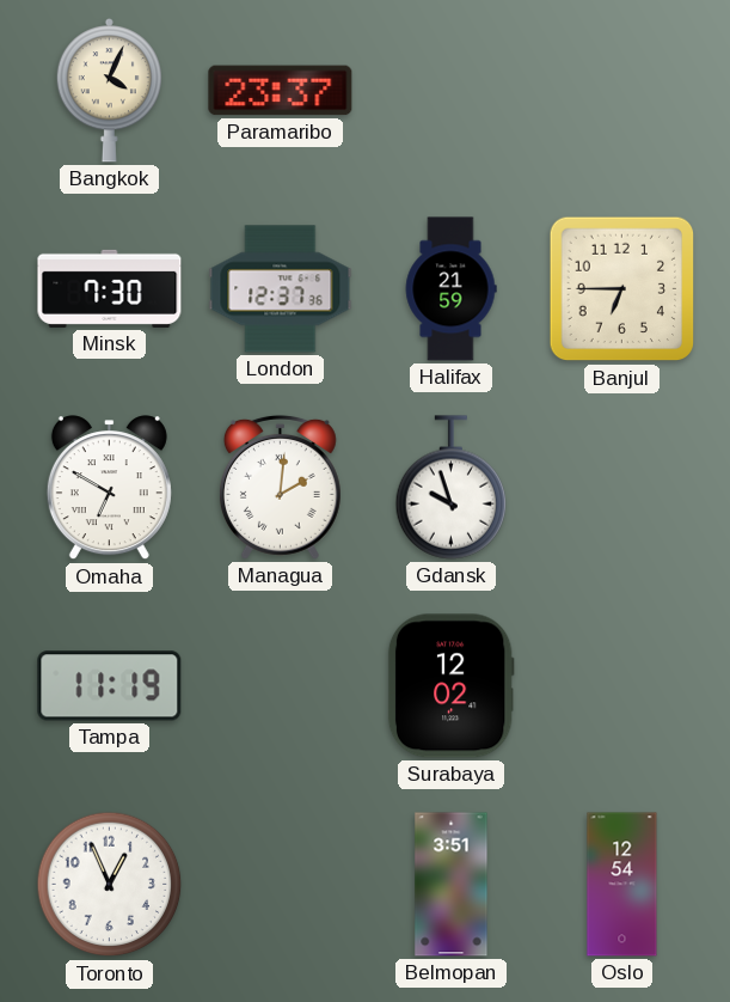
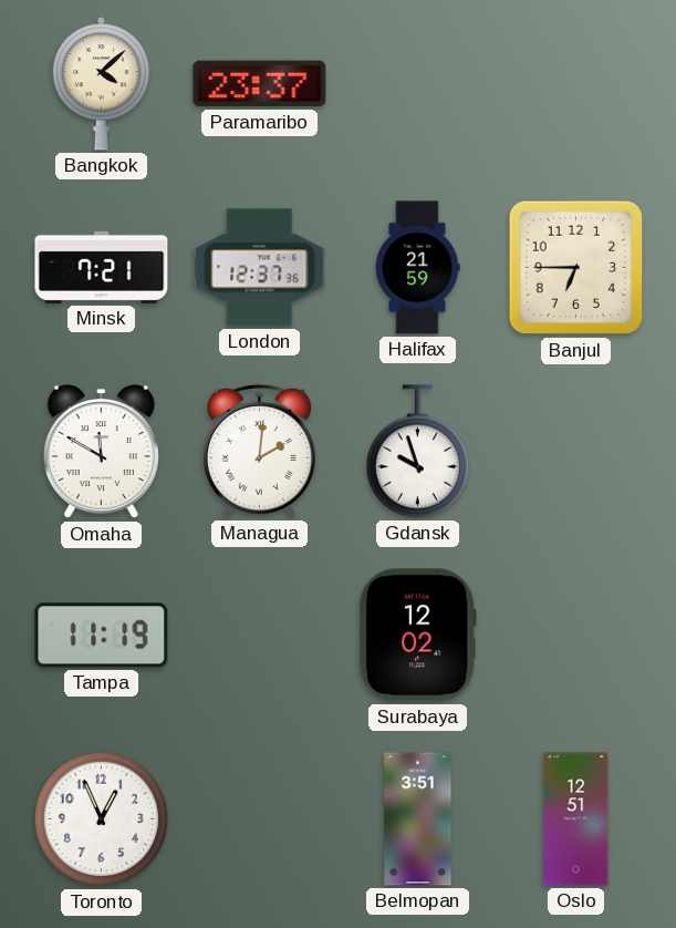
Bangkok: 4:04 -> 4:08
Minsk: 7:30 -> 7:21
Omaha: 6:50 -> 11:50
Oslo: 12:54 -> 12:51
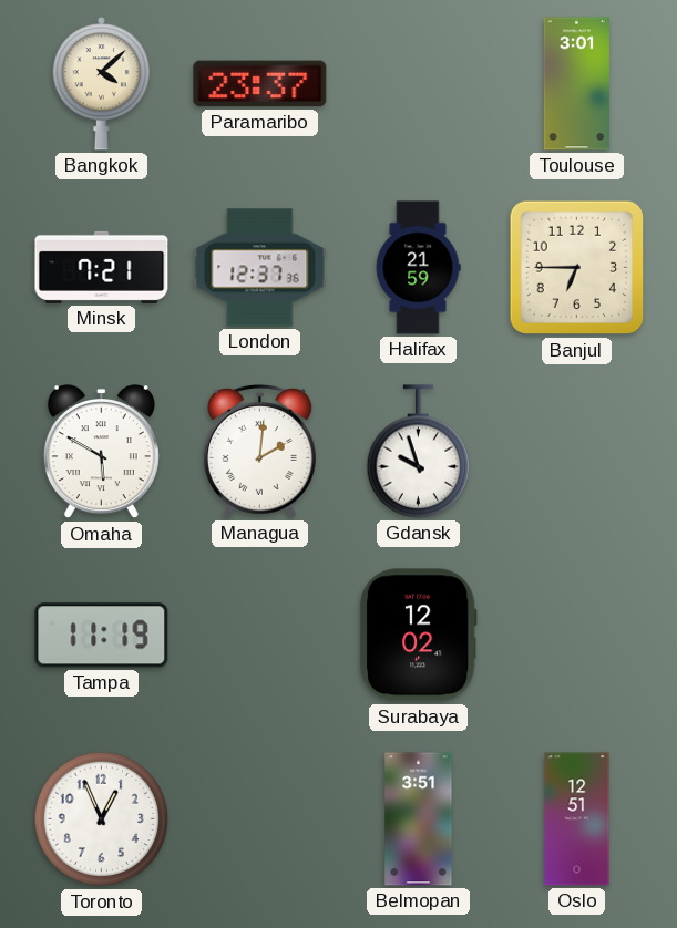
Toulouse: none -> 3:01
Omaha: 11:50 -> 5:50
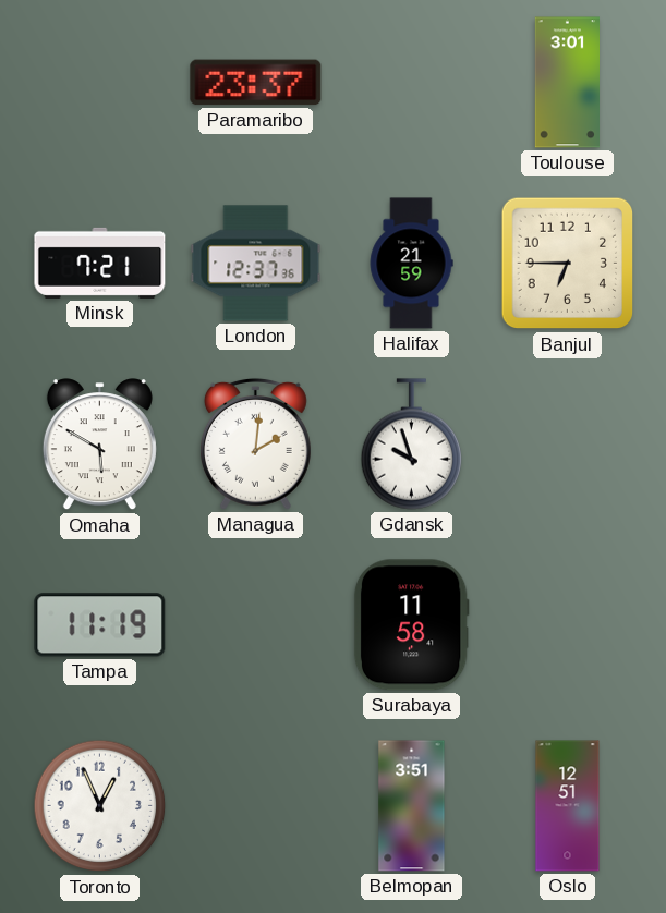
Bangkok: 4:08 -> none
Surabaya: 12:02 -> 11:58
